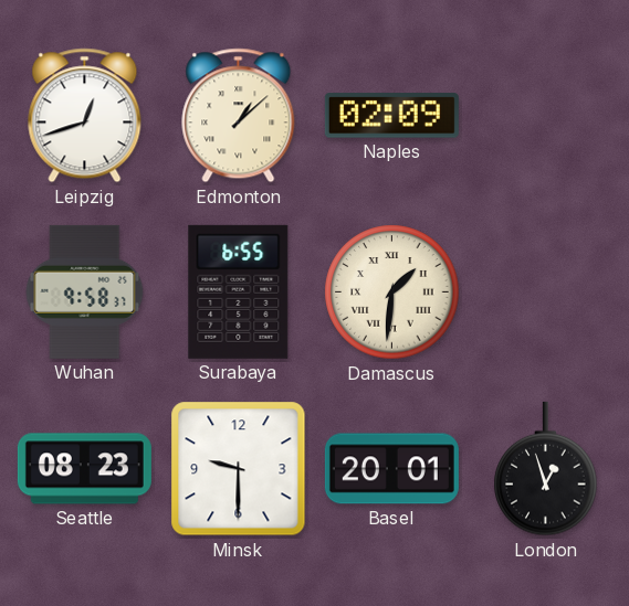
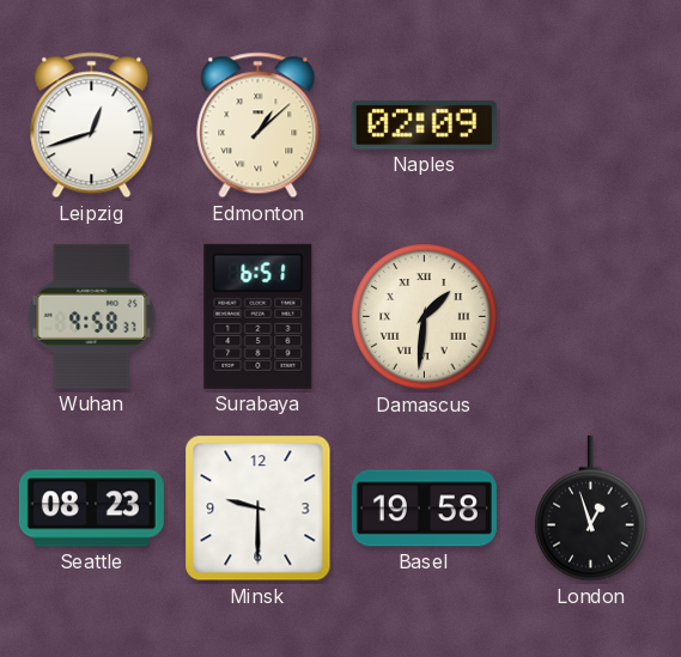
Surabaya: 6:55 -> 6:51
Basel: 20:01 -> 19:58
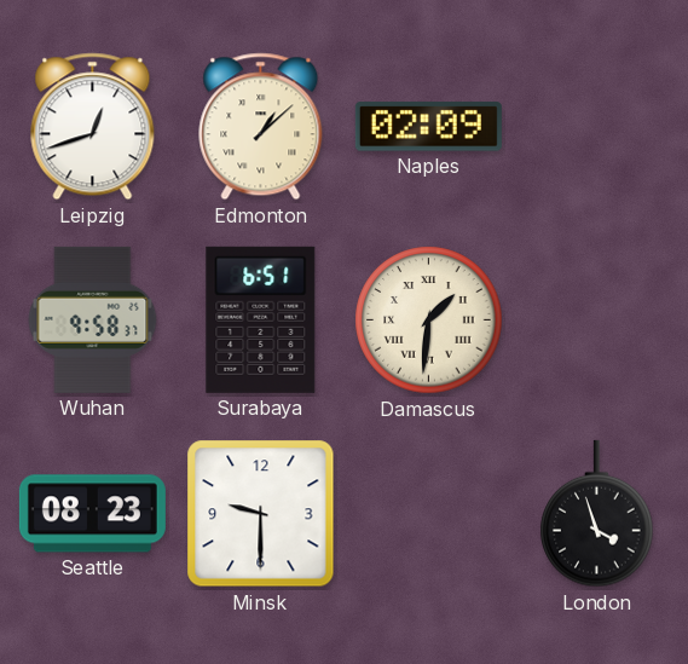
Basel: 19:58 -> none
London: 12:57 -> 3:57
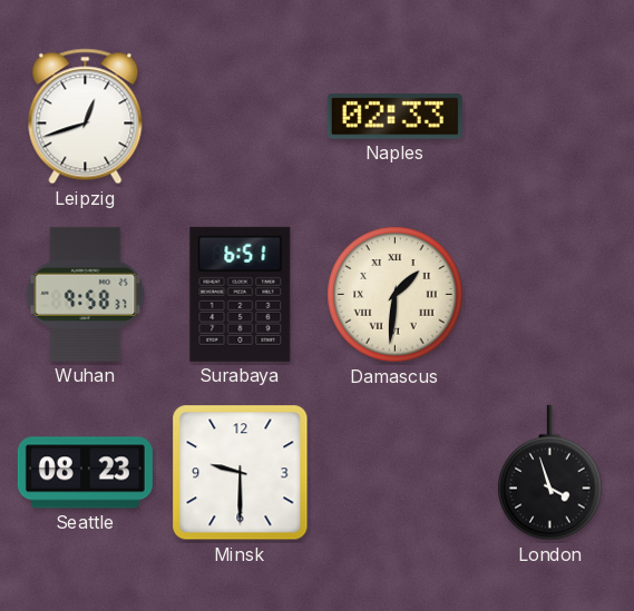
Edmonton: 1:08 -> none
Naples: 02:09 -> 02:33
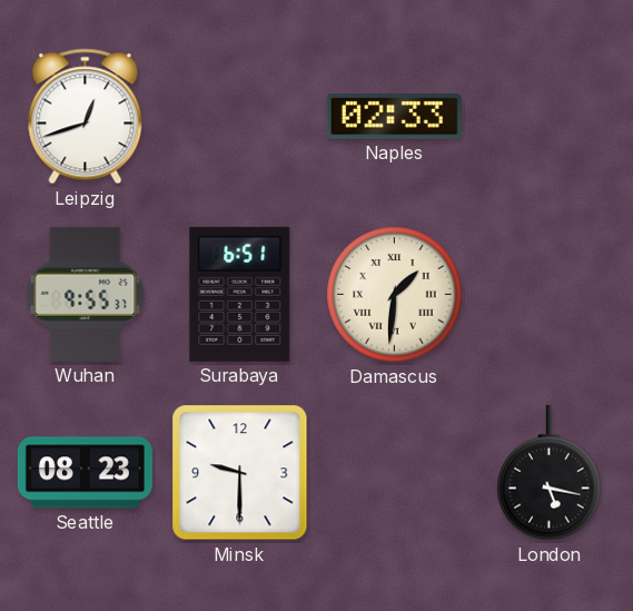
Wuhan: 9:58 -> 9:55
London: 3:57 -> 5:17
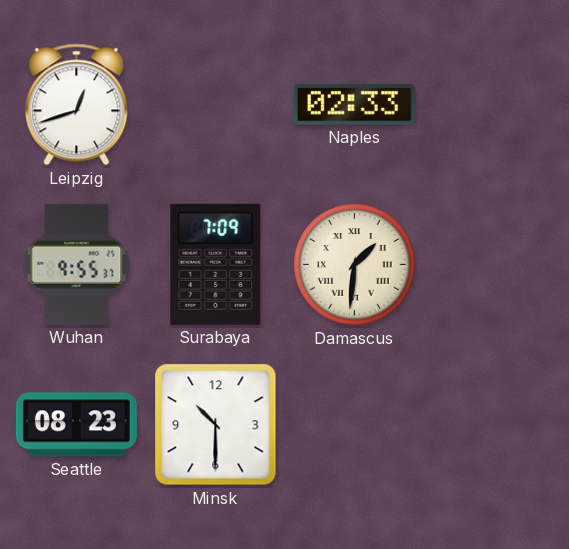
Surabaya: 6:51 -> 7:09
Minsk: 9:30 -> 10:30
London: 5:17 -> none
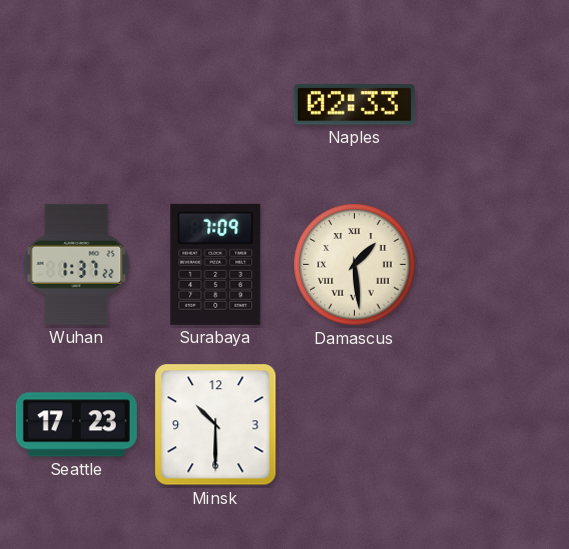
Leipzig: 12:42 -> none
Wuhan: 9:55 -> 1:37
Damascus: 1:31 -> 1:29
Seattle: 08:23 -> 17:23
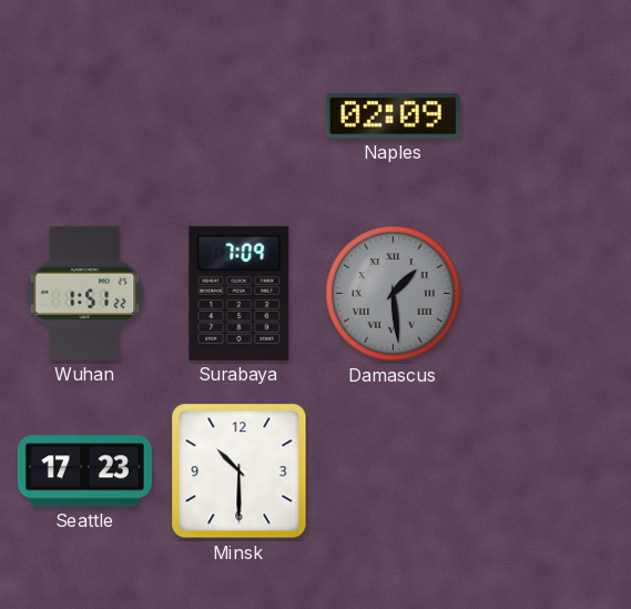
Naples: 02:33 -> 02:09
Wuhan: 1:37 -> 1:51
Damascus dial: cream -> grey
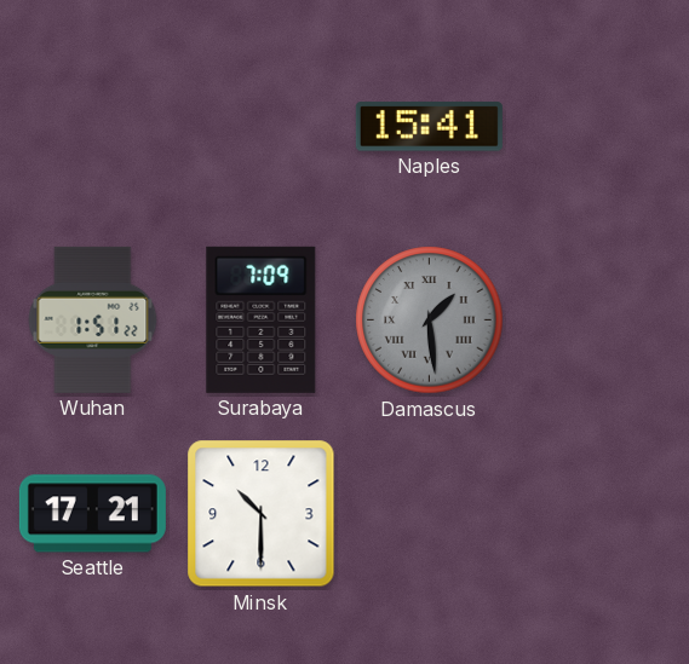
Naples: 02:09 -> 15:41
Seattle: 17:23 -> 17:21
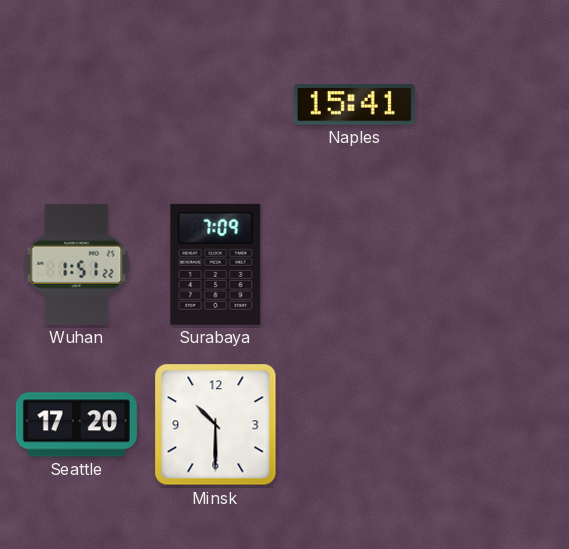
Damascus: 1:29 -> none
Seattle: 17:21 -> 17:20
